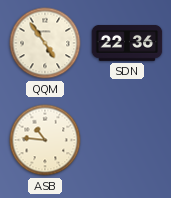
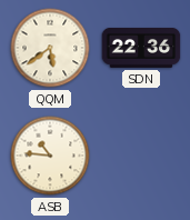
QQM: 4:54 -> 5:39
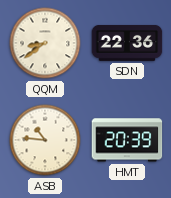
QQM: 5:39 -> 8:39
HMT: none -> 20:39
